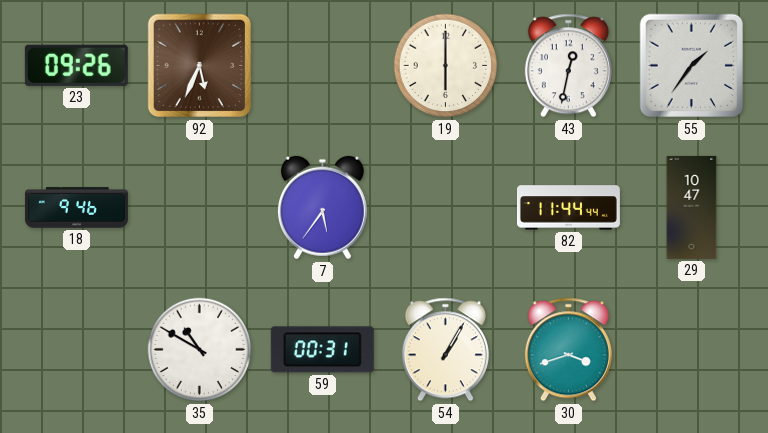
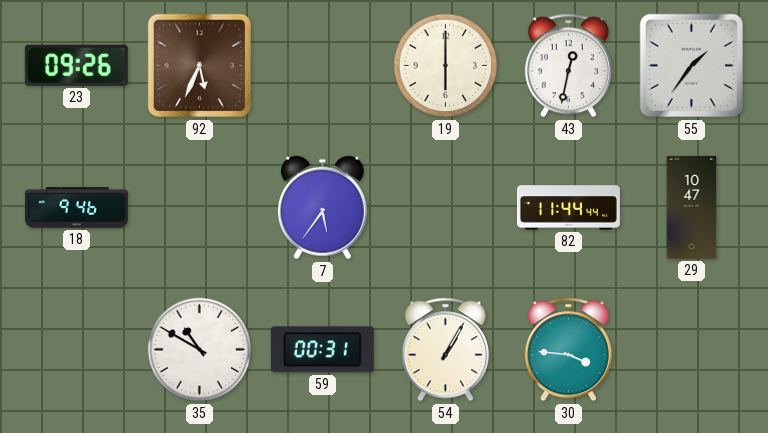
30: 3:42 -> 3:46
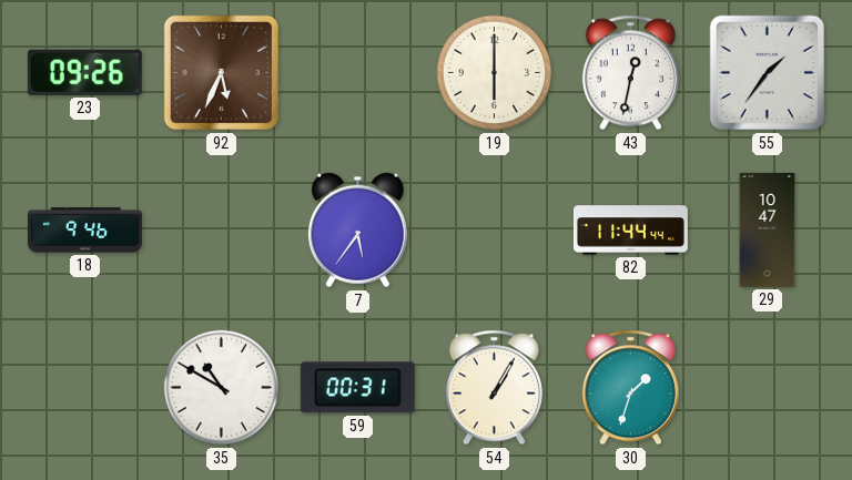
30: 3:46 -> 1:33
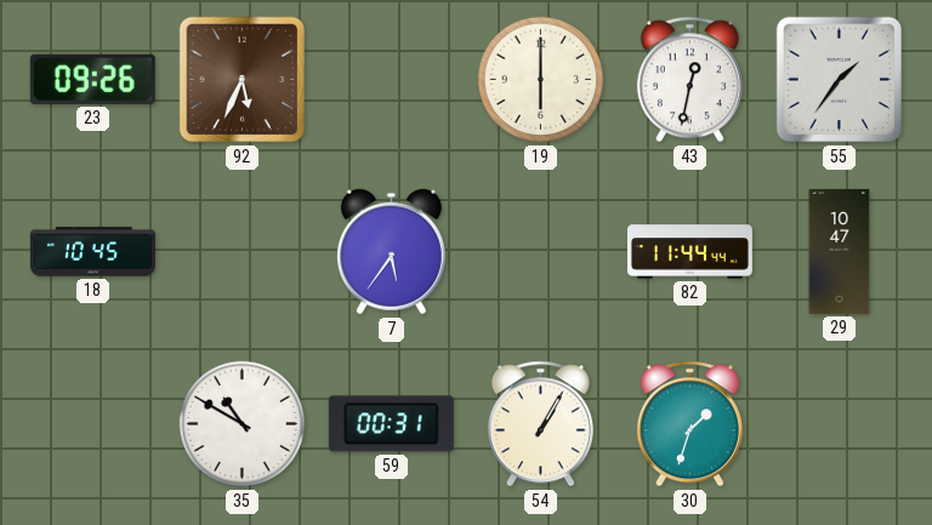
18: 9:46 -> 10:45
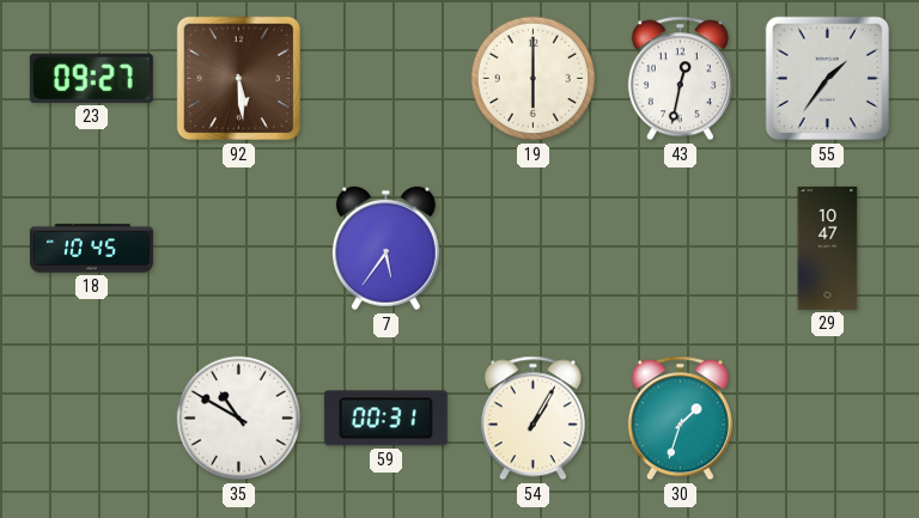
23: 09:26 -> 09:27
92: 5:34 -> 5:29
82: 11:44 -> none
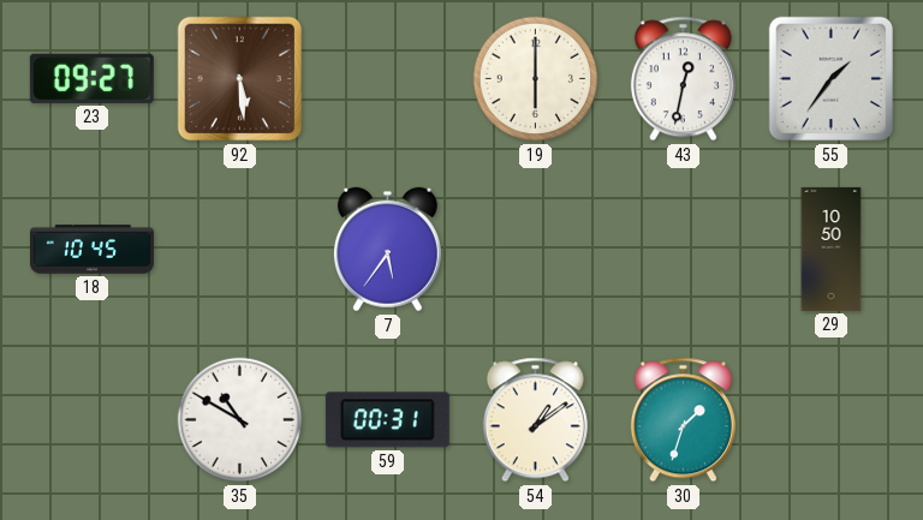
29: 10:47 -> 10:50
54: 1:05 -> 1:09
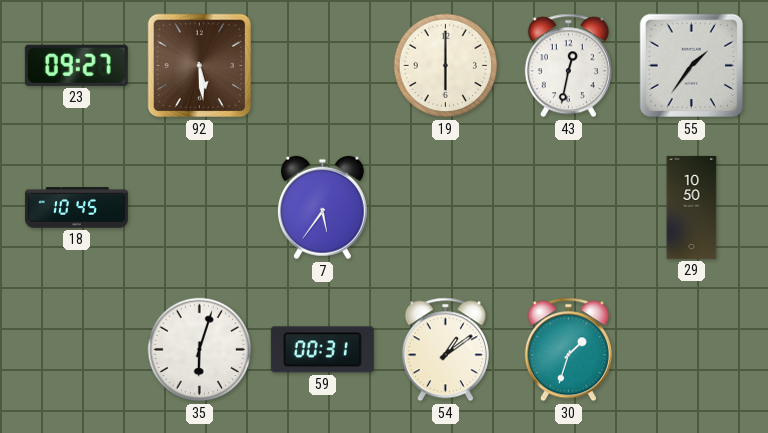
35: 10:50 -> 6:03
